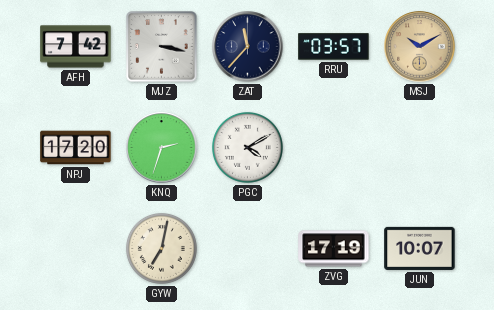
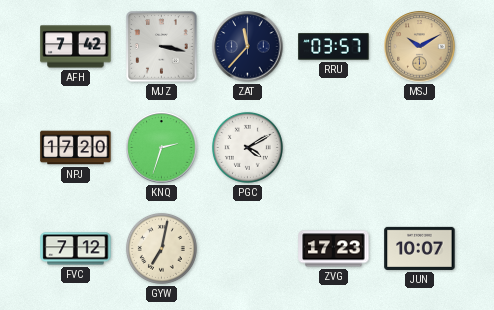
FVC: none -> 7:12
ZVG: 17:19 -> 17:23
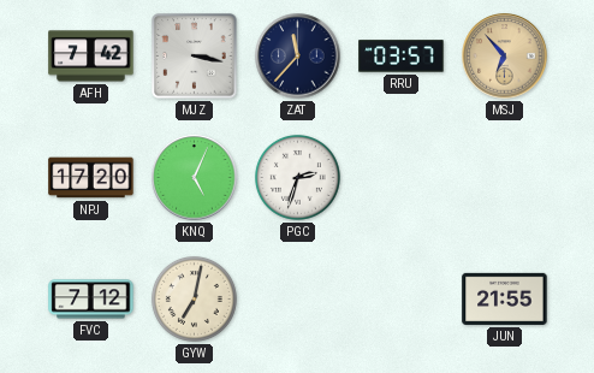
MSJ: 10:10 -> 6:53
KNQ: 2:33 -> 5:04
PGC: 4:10 -> 2:33
ZVG: 17:23 -> none
JUN: 10:07 -> 21:55
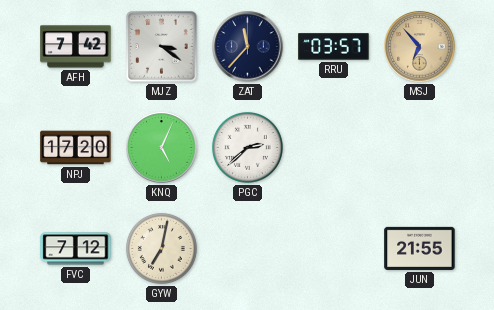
MJZ: 3:17 -> 3:21
PGC: 2:33 -> 2:38
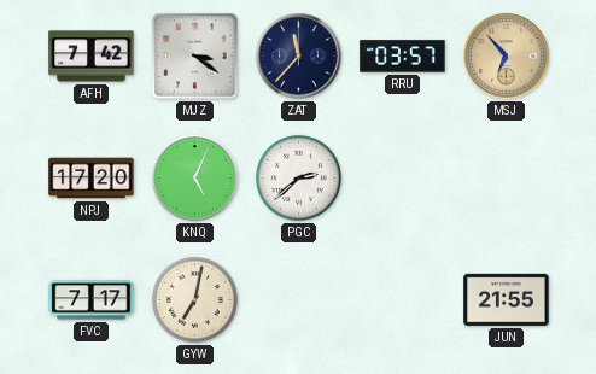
FVC: 7:12 -> 7:17
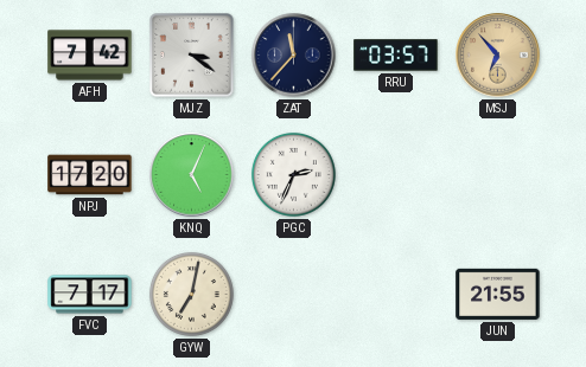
PGC: 2:38 -> 2:34
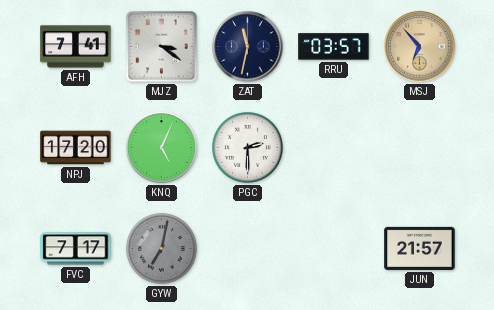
AFH: 7:42 -> 7:41
ZAT: 11:37 -> 11:32
PGC: 2:34 -> 2:30
GYW dial: cream -> grey
JUN: 21:55 -> 21:57
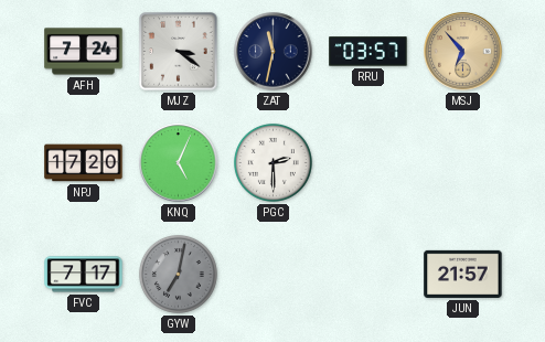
AFH: 7:41 -> 7:24
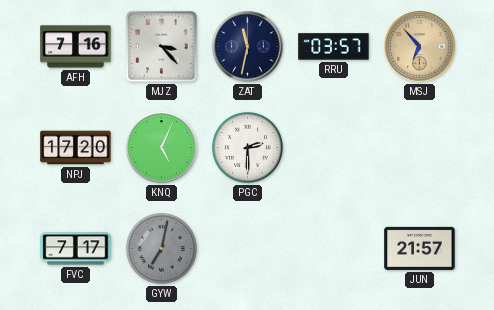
AFH: 7:24 -> 7:16
MJZ: 3:21 -> 3:23
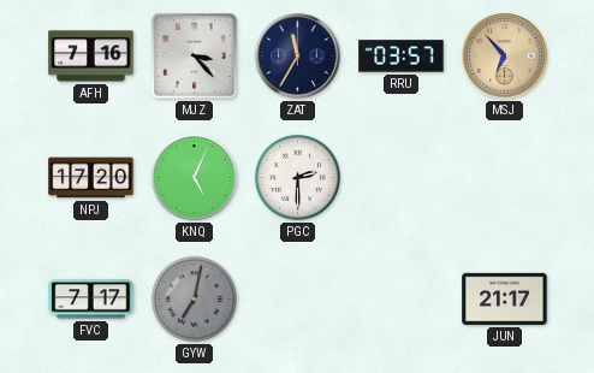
ZAT: 11:32 -> 11:35
JUN: 21:57 -> 21:17
